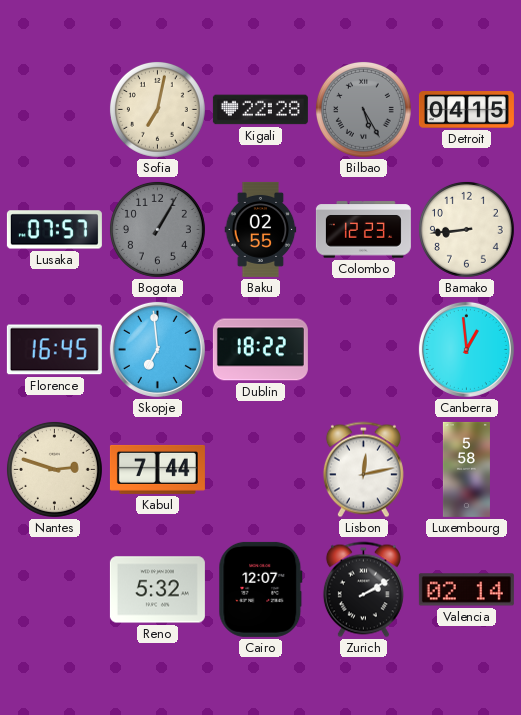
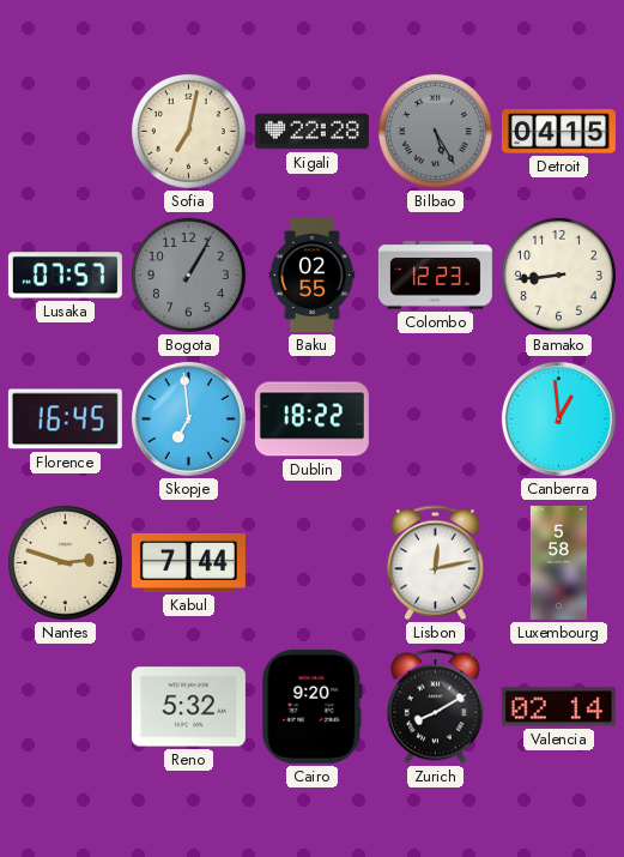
Cairo: 12:07 -> 9:20
Zurich: 2:10 -> 8:10
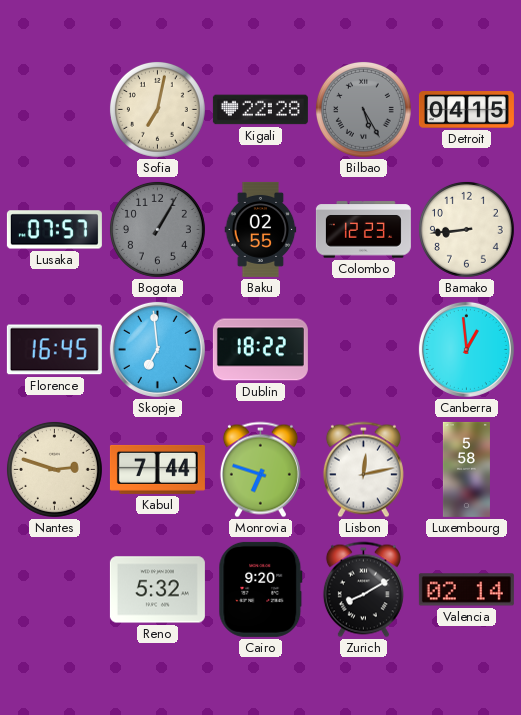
Monrovia: none -> 6:48
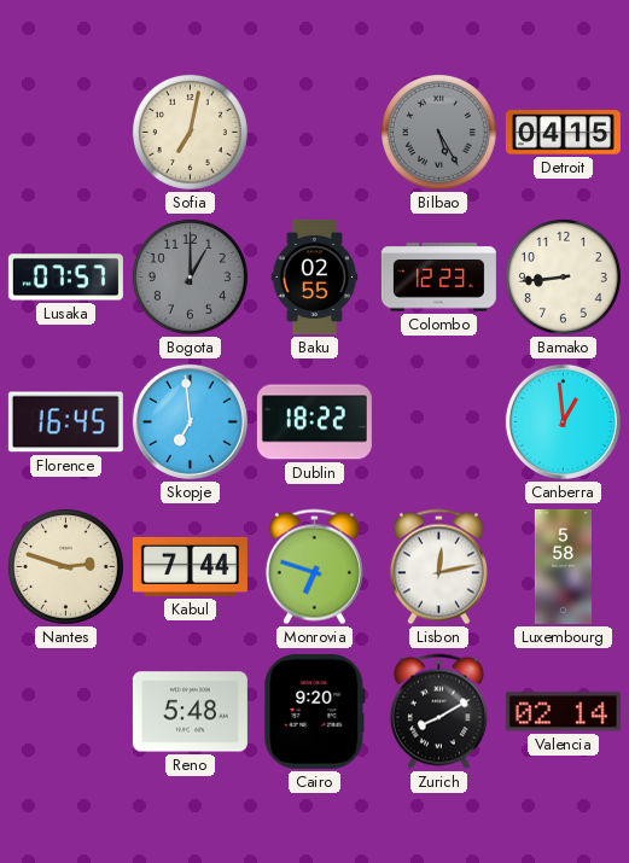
Kigali: 22:28 -> none
Bogota: 1:05 -> 1:00
Reno: 5:32 -> 5:48
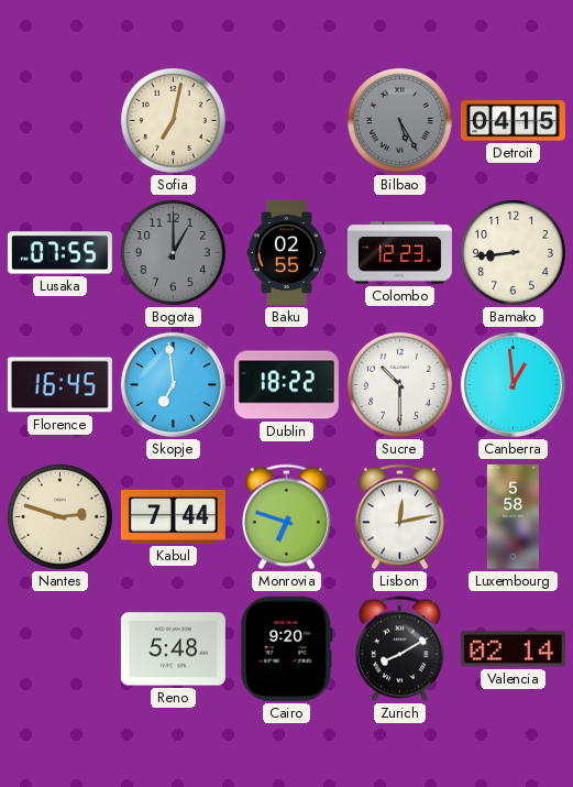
Lusaka: 07:57 -> 07:55
Sucre: none -> 10:30
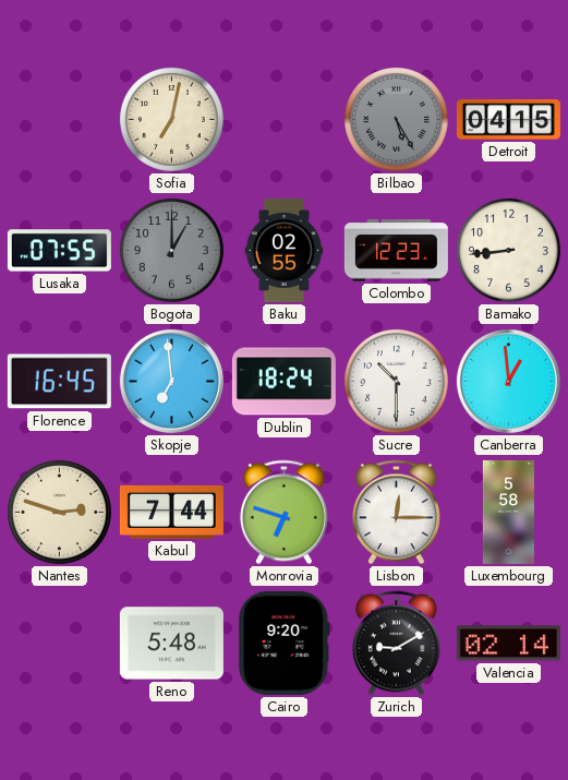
Dublin: 18:22 -> 18:24
Lisbon: 12:13 -> 12:15
Zurich: 8:10 -> 9:10
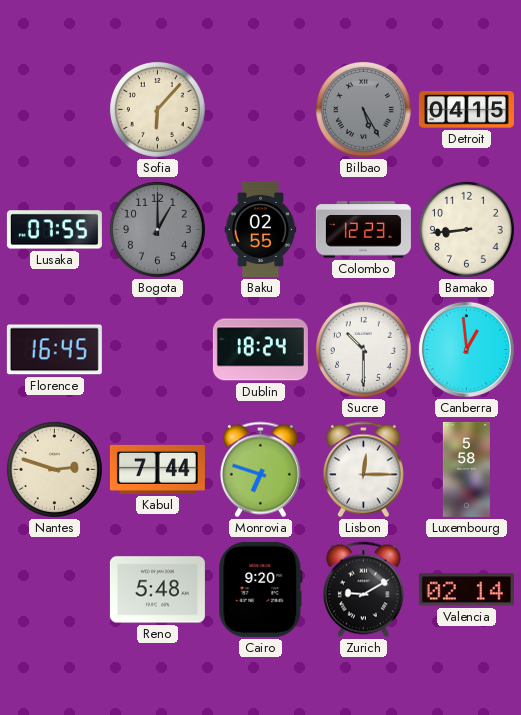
Sofia: 7:02 -> 6:07
Skopje: 6:59 -> none
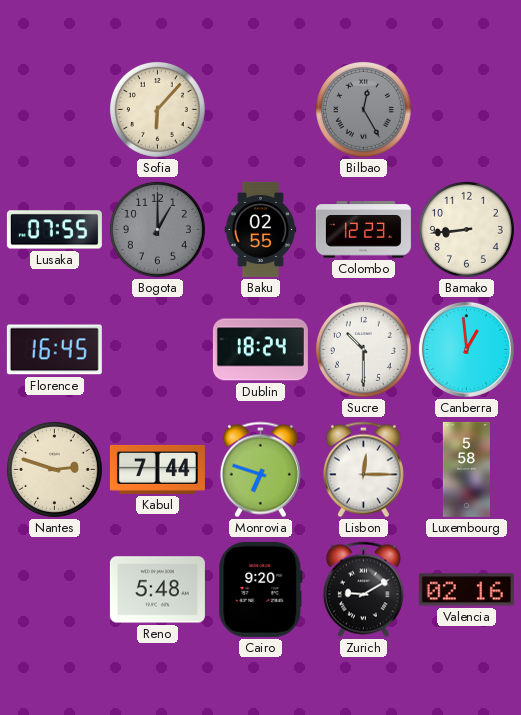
Bilbao: 5:25 -> 12:25
Detroit: 04:15 -> none
Valencia: 02:14 -> 02:16
